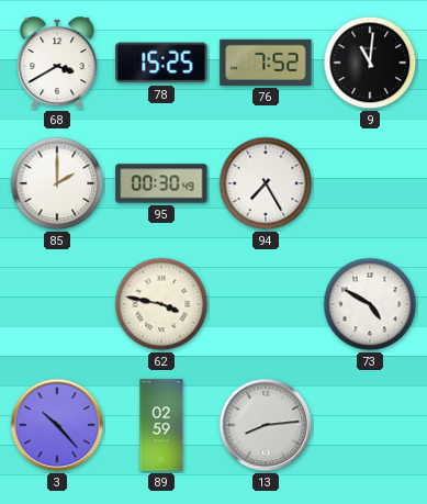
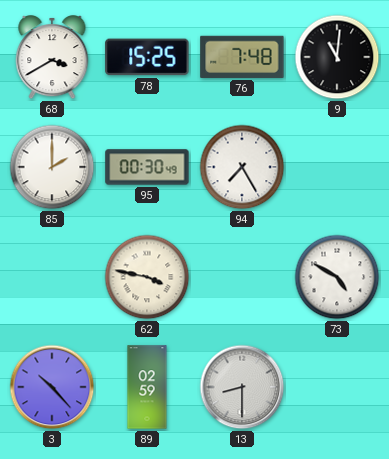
76: 7:52 -> 7:48
13: 8:14 -> 8:30
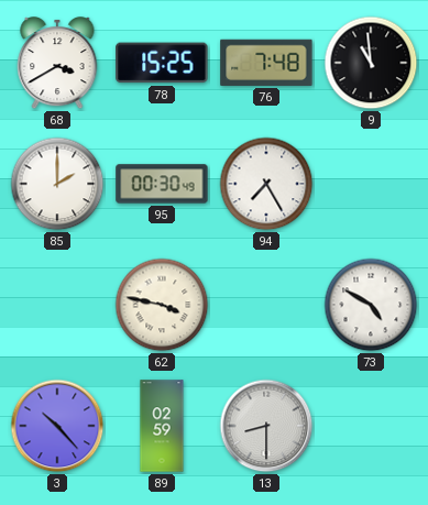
9: 11:01 -> 10:59
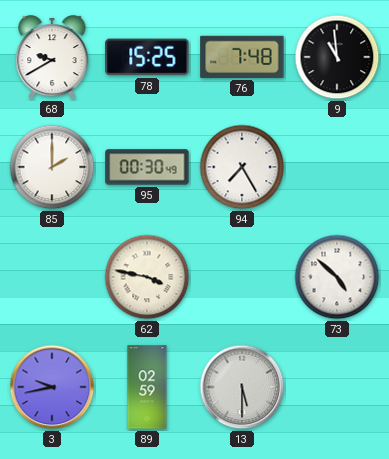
68: 3:40 -> 9:40
73: 4:50 -> 4:52
3: 10:23 -> 9:43
13: 8:30 -> 5:30
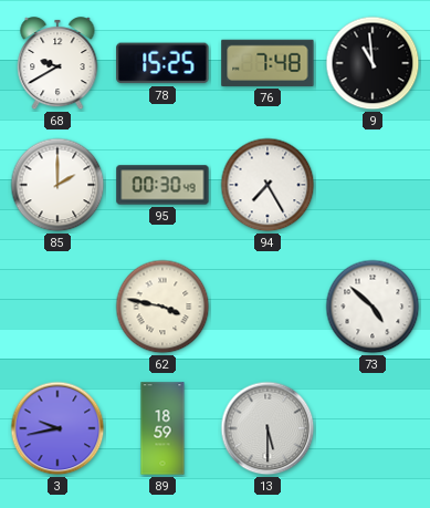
89: 02:59 -> 18:59
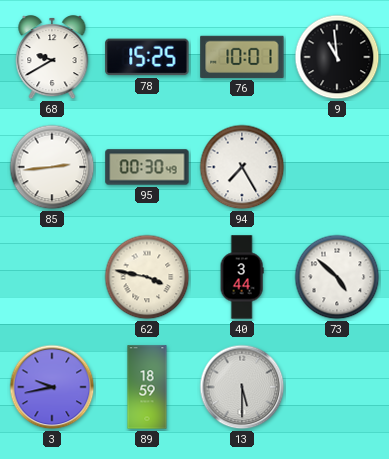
76: 7:48 -> 10:01
85: 2:00 -> 2:44
40: none -> 3:44
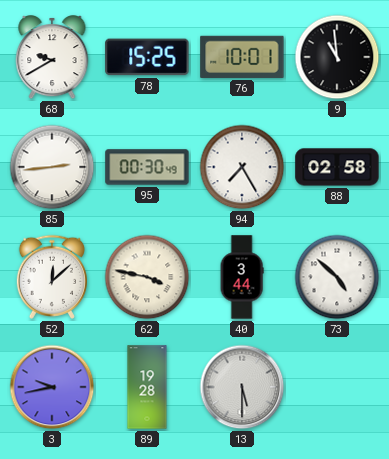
88: none -> 02:58
52: none -> 12:08
89: 18:59 -> 19:28
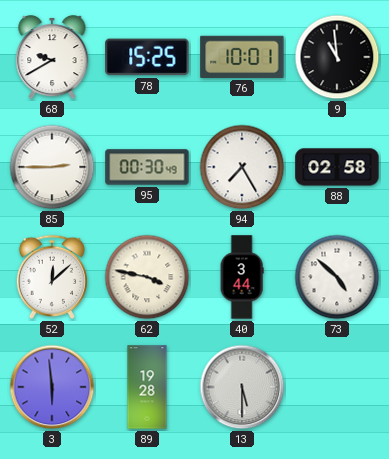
85: 2:44 -> 2:45
3: 9:43 -> 5:59
